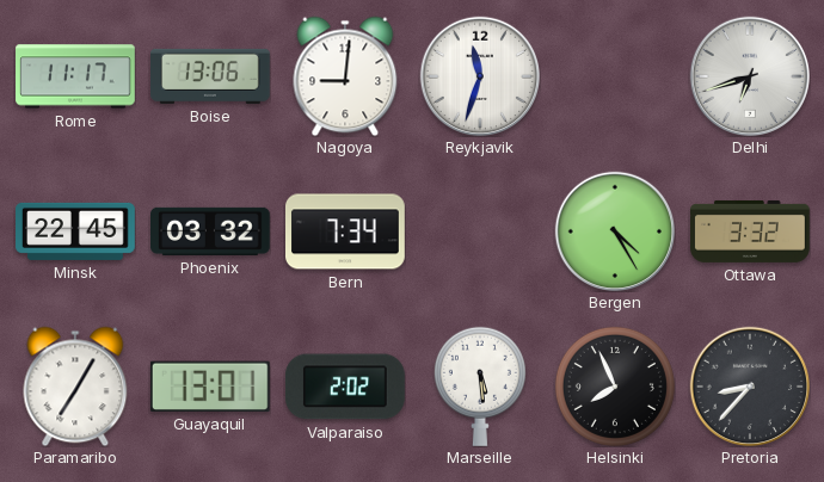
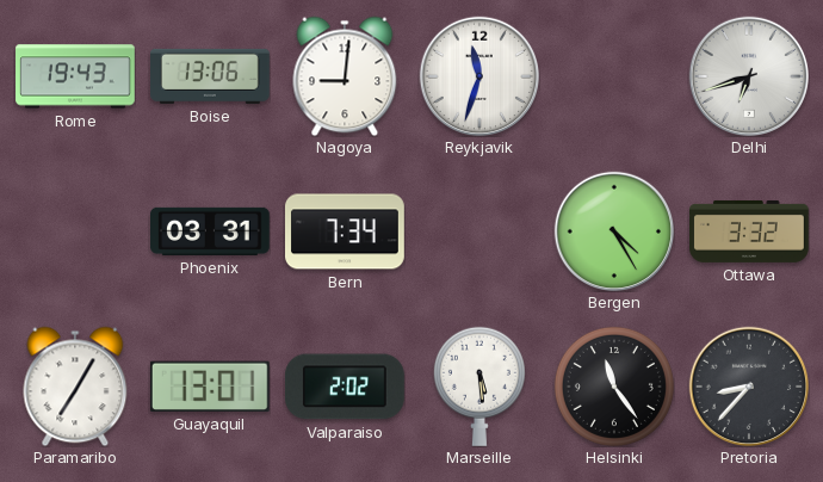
Rome: 11:17 -> 19:43
Minsk: 22:45 -> none
Phoenix: 03:32 -> 03:31
Helsinki: 7:56 -> 11:24
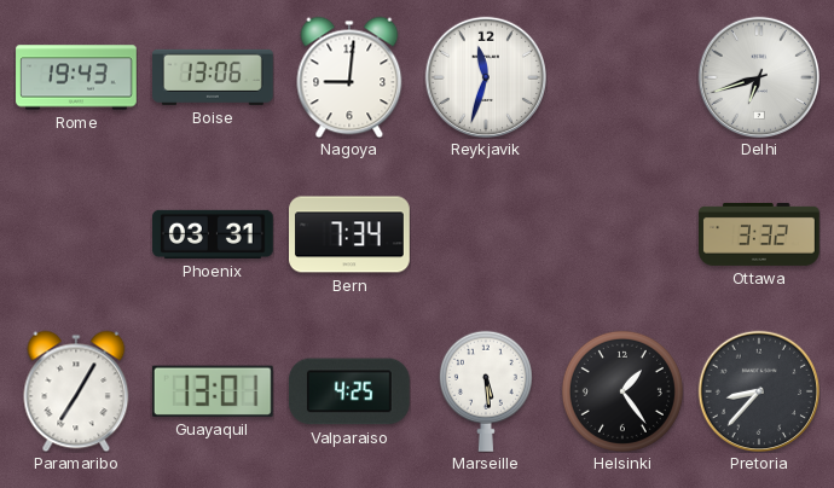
Bergen: 4:25 -> none
Valparaiso: 2:02 -> 4:25
Helsinki: 11:24 -> 1:24
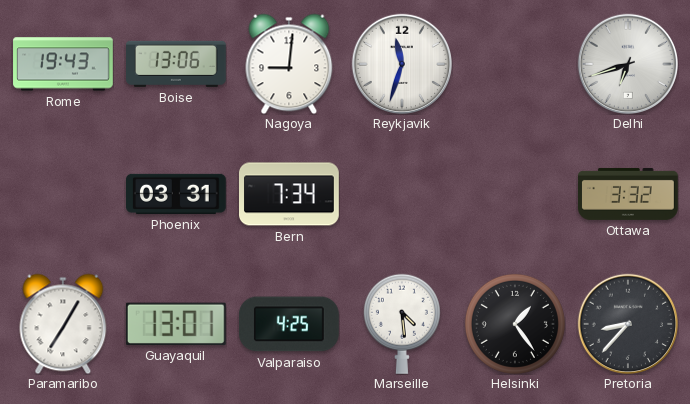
Marseille: 5:29 -> 4:29
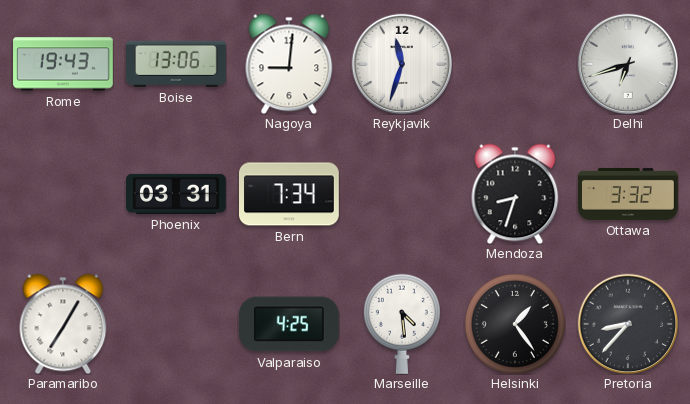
Mendoza: none -> 8:33
Guayaquil: 13:01 -> none
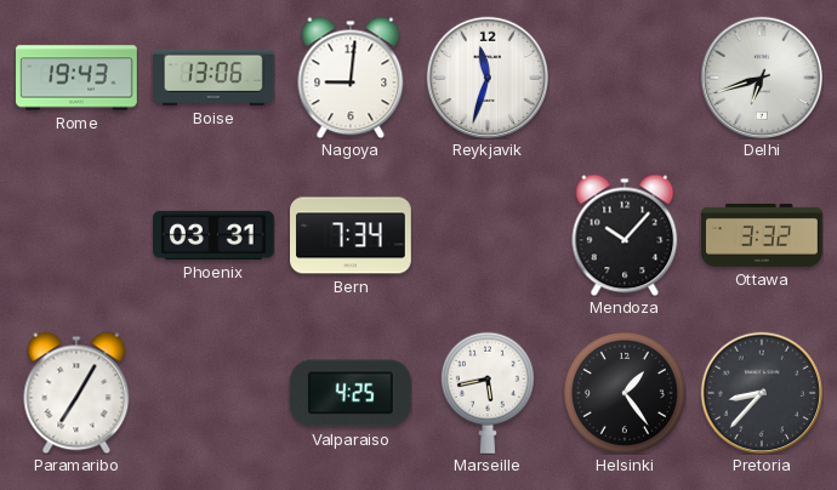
Mendoza: 8:33 -> 10:07
Marseille: 4:29 -> 5:43
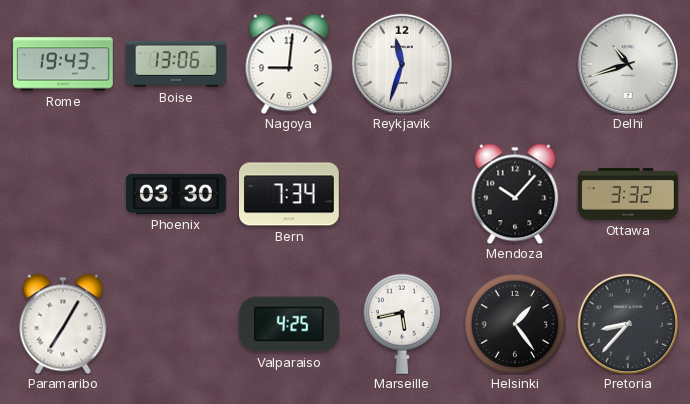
Delhi: 6:42 -> 10:42
Phoenix: 03:31 -> 03:30
